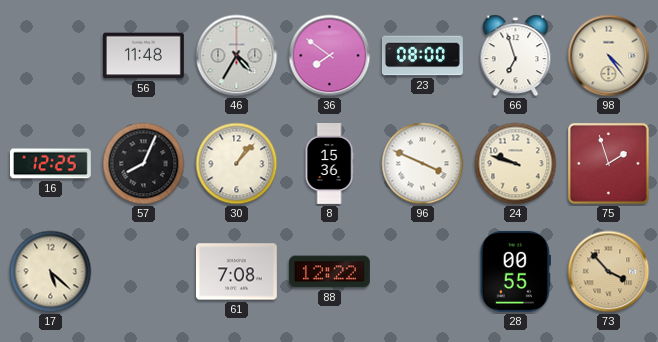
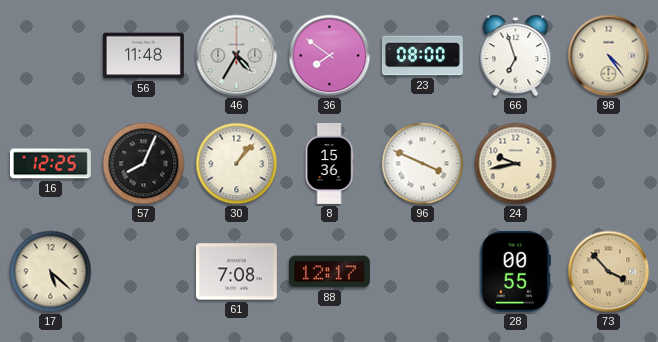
24: 9:48 -> 9:43
75: 1:57 -> none
88: 12:22 -> 12:17
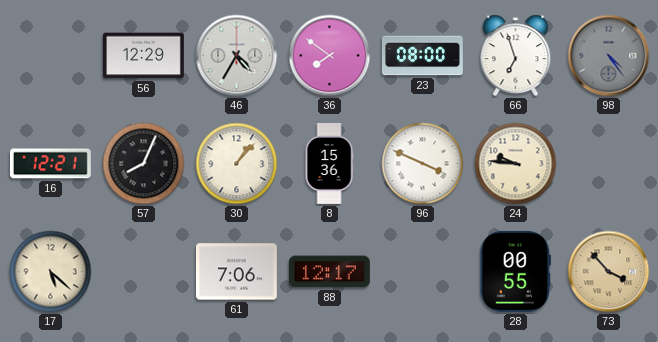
56: 11:48 -> 12:29
98 dial: cream -> grey
16: 12:25 -> 12:21
24: 9:43 -> 9:46
61: 7:08 -> 7:06
